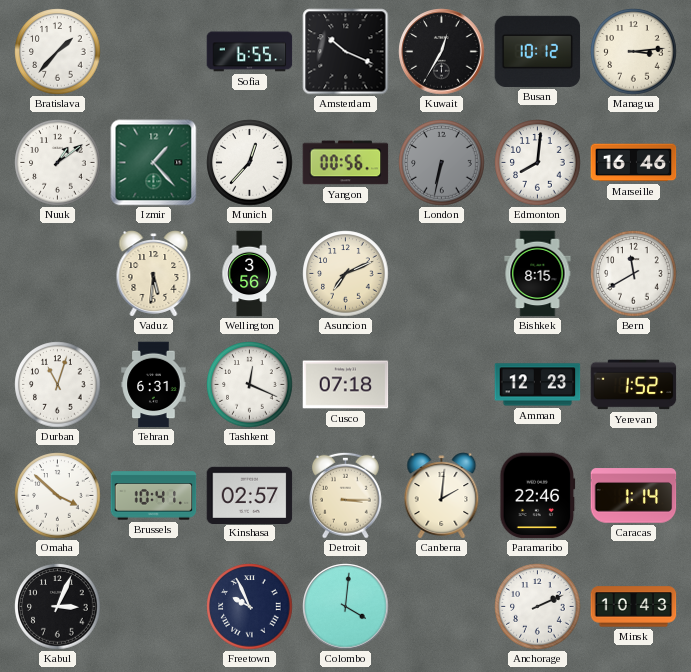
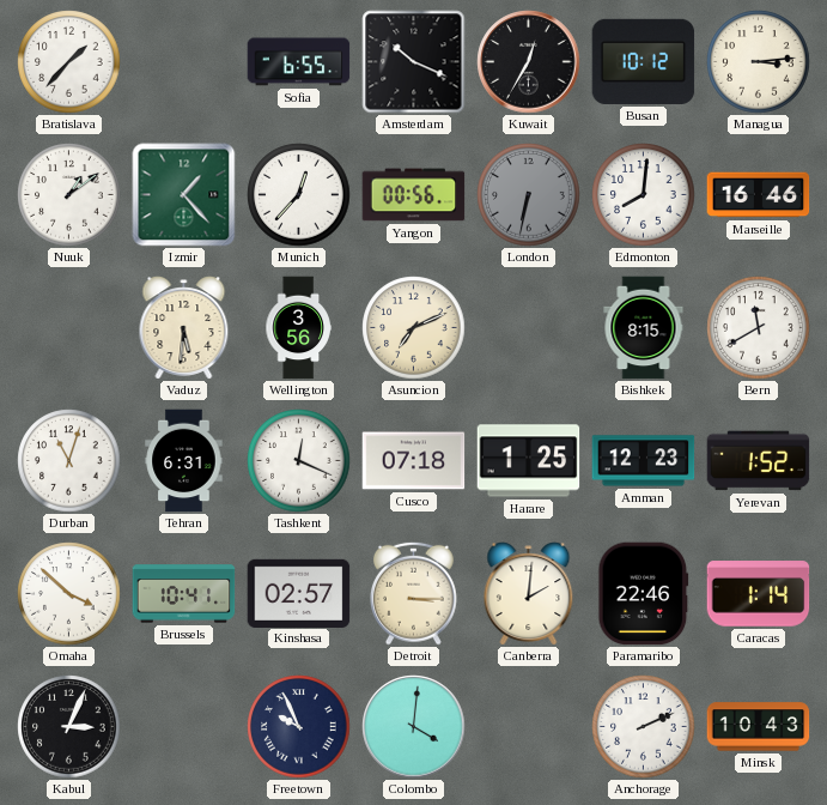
Harare: none -> 1:25
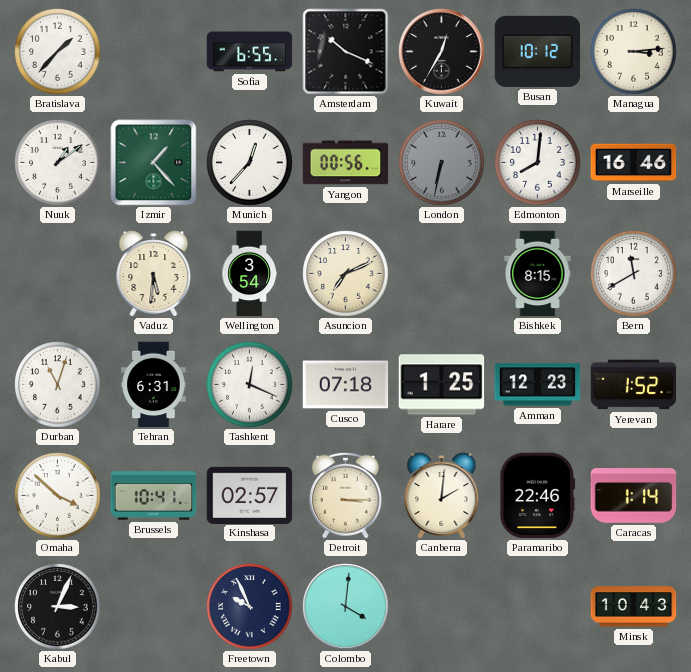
Wellington: 3:56 -> 3:54
Anchorage: 2:11 -> none
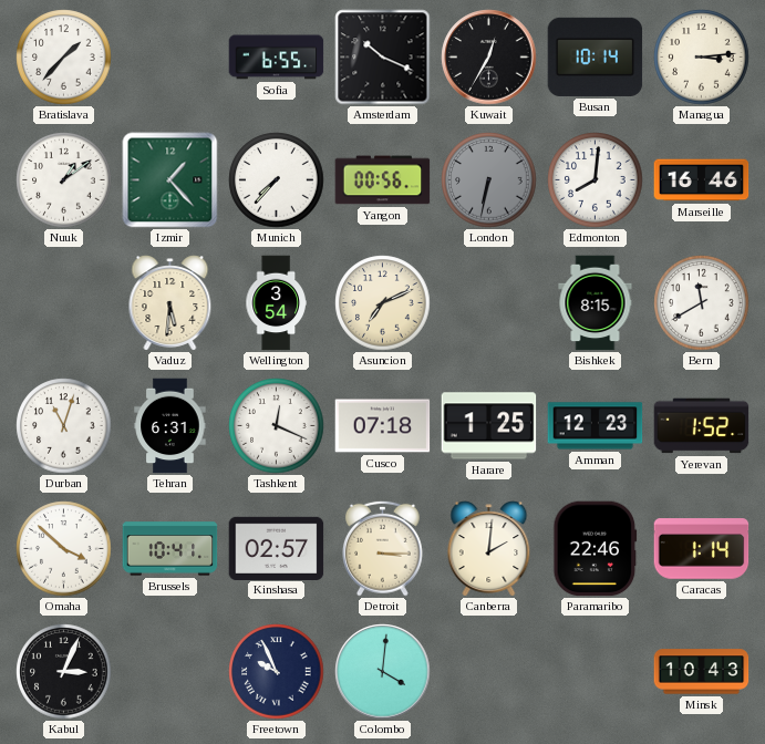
Busan: 10:12 -> 10:14
Munich: 12:37 -> 7:37
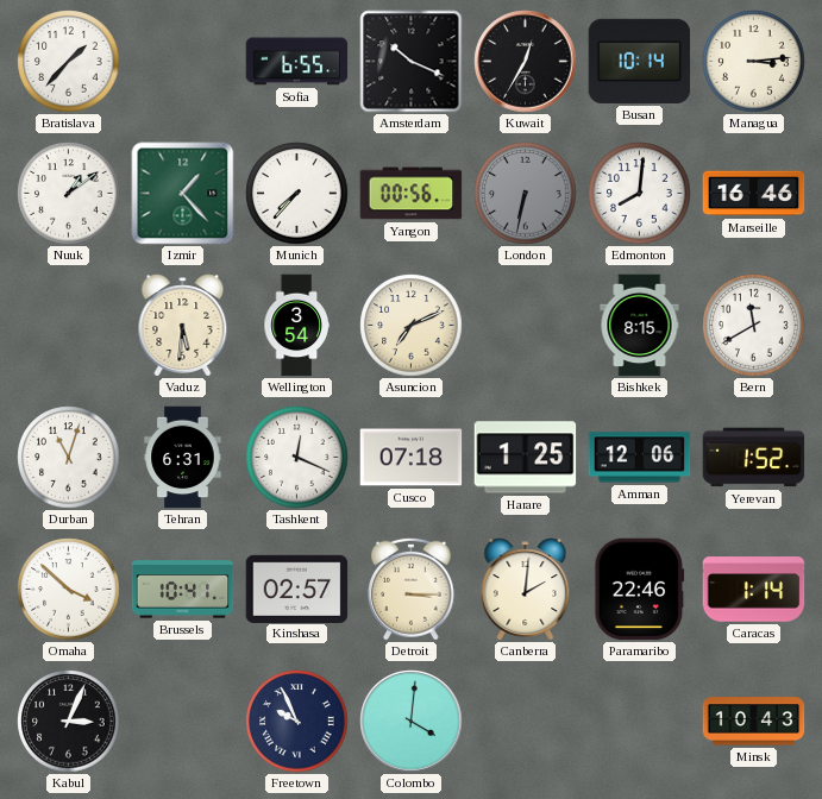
Amman: 12:23 -> 12:06
